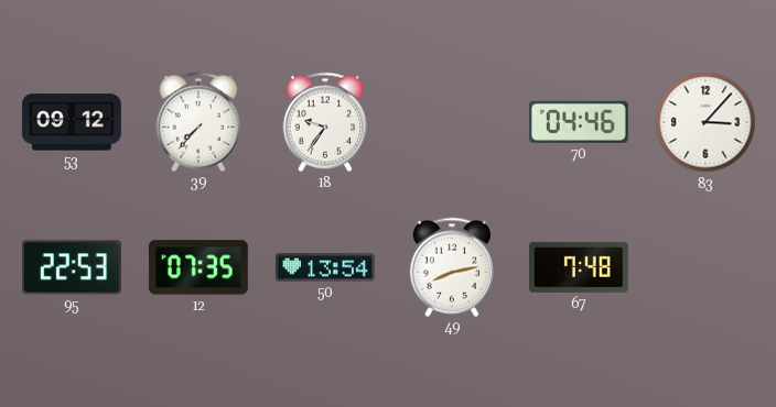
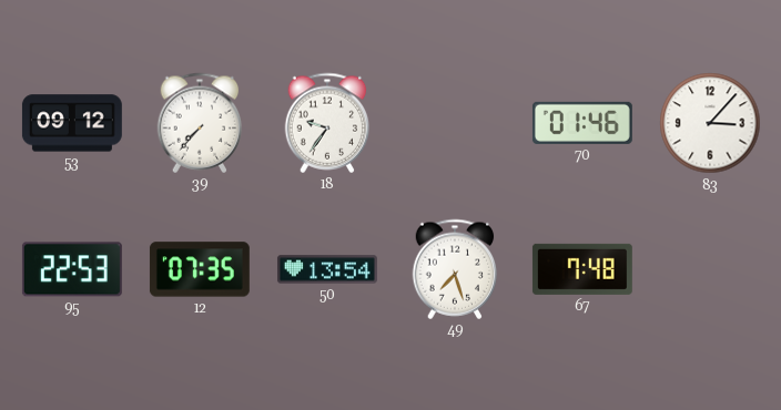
70: 04:46 -> 01:46
49: 8:13 -> 7:27
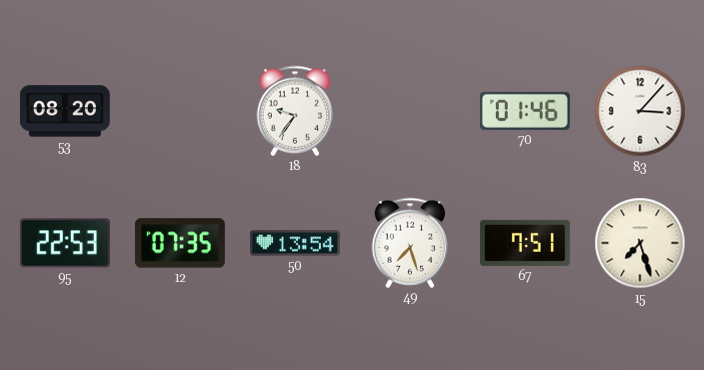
53: 09:12 -> 08:20
39: 7:37 -> none
67: 7:48 -> 7:51
15: none -> 7:27
